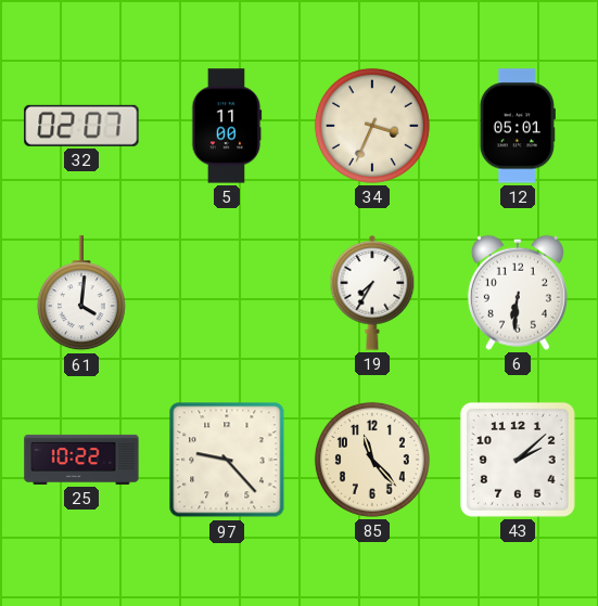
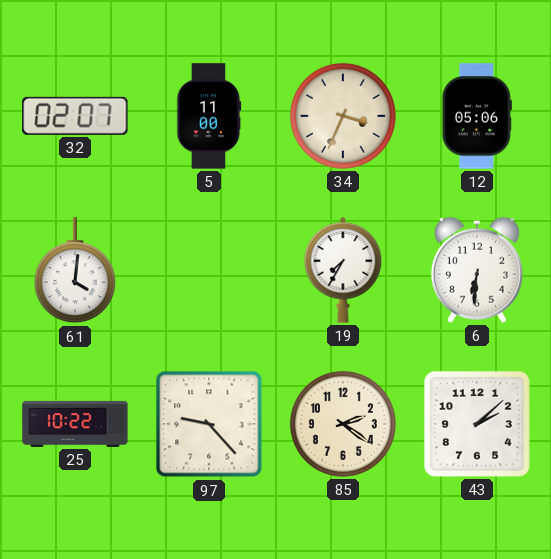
12: 05:01 -> 05:06
85: 11:23 -> 2:21
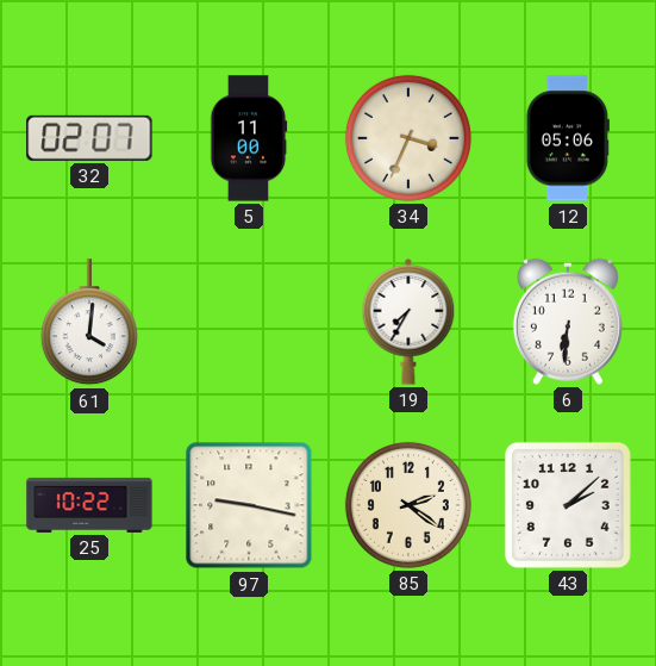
97: 9:23 -> 9:17
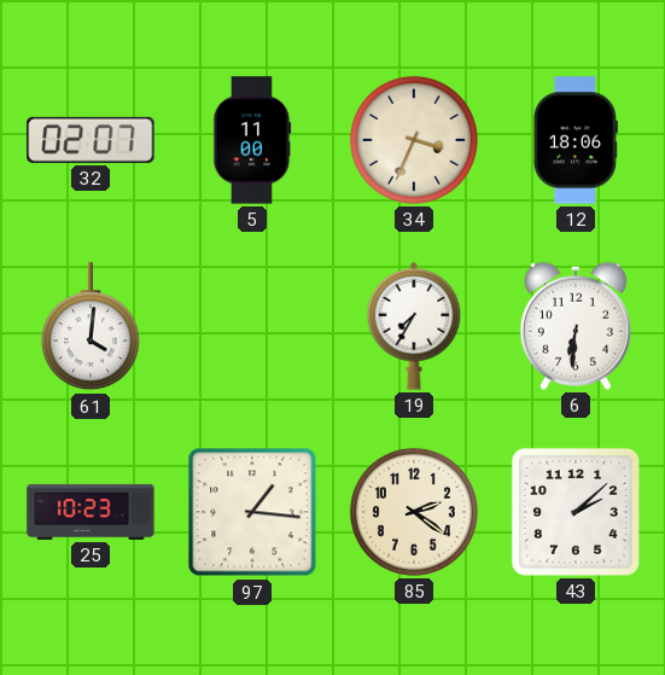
12: 05:06 -> 18:06
25: 10:22 -> 10:23
97: 9:17 -> 1:16
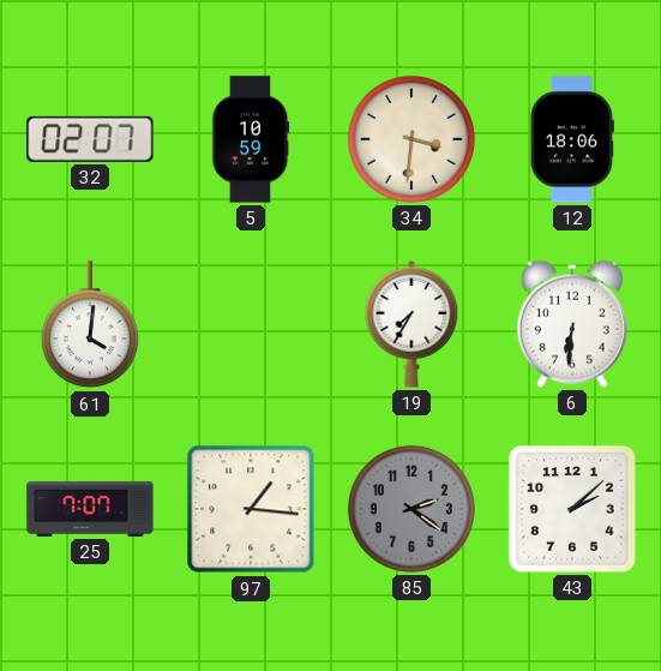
5: 11:00 -> 10:59
34: 3:34 -> 3:31
25: 10:23 -> 7:07
85 dial: cream -> grey
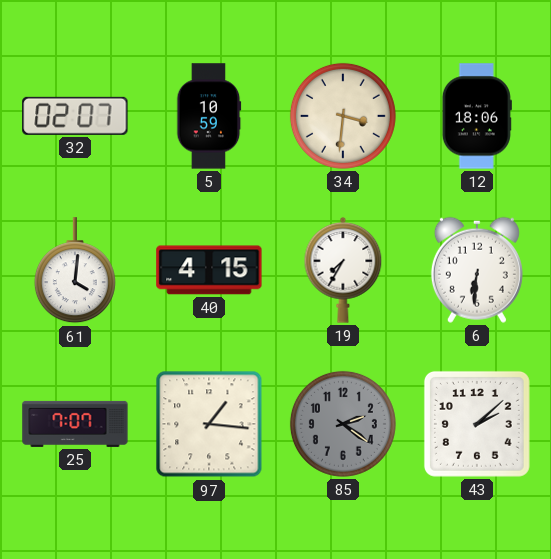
40: none -> 4:15
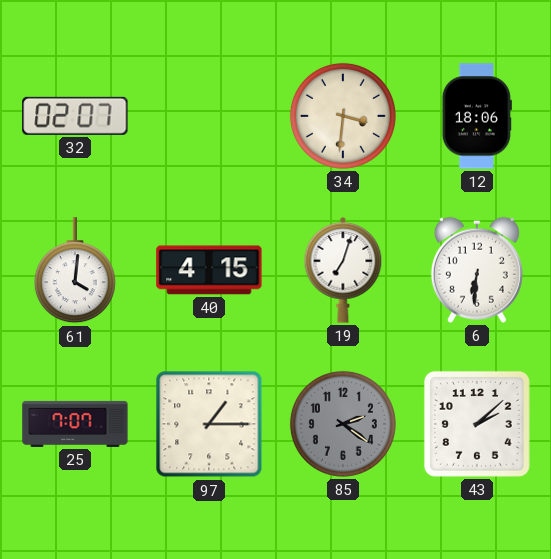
5: 10:59 -> none
19: 7:35 -> 7:03
97: 1:16 -> 1:15
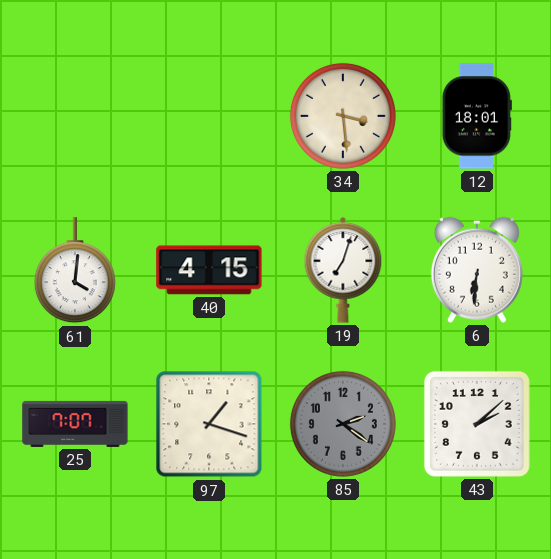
32: 02:07 -> none
34: 3:31 -> 3:29
12: 18:06 -> 18:01
97: 1:15 -> 1:18
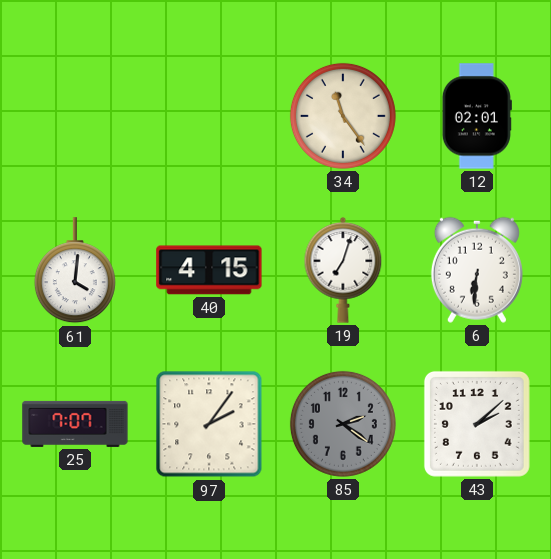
34: 3:29 -> 11:24
12: 18:01 -> 02:01
97: 1:18 -> 2:06
